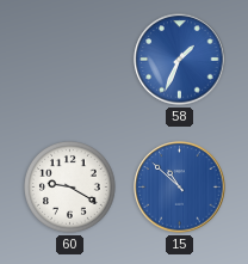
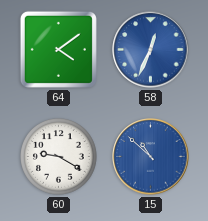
64: none -> 4:09
58: 1:34 -> 12:34
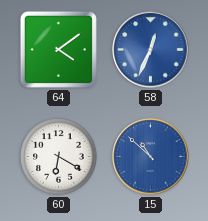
60: 9:20 -> 6:20
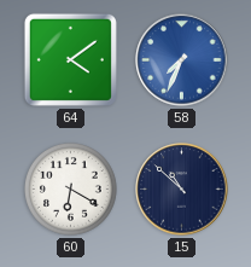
58: 12:34 -> 7:34
15 dial: blue -> navy
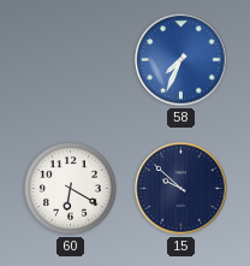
64: 4:09 -> none
15: 10:52 -> 9:52
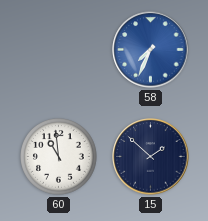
60: 6:20 -> 10:59
15: 9:52 -> 1:52
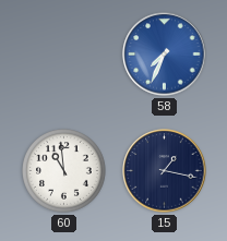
15: 1:52 -> 1:17
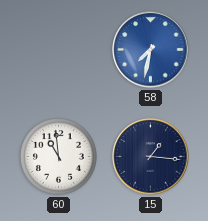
58: 7:34 -> 7:32
15: 1:17 -> 1:16
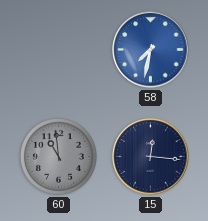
60 dial: white -> grey
15: 1:16 -> 12:16
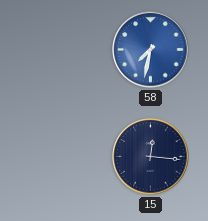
60: 10:59 -> none
